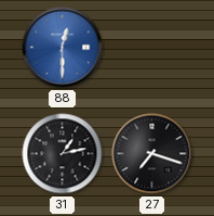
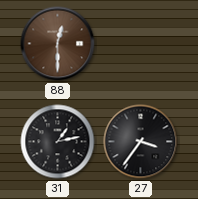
88 dial: blue -> brown
27: 7:18 -> 3:36
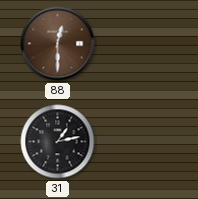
27: 3:36 -> none
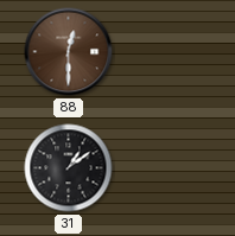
31: 1:13 -> 1:09
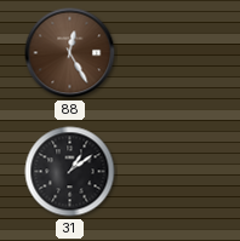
88: 12:30 -> 12:25
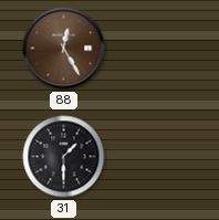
31: 1:09 -> 1:30
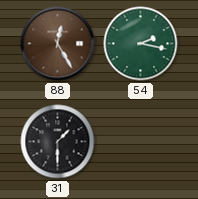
54: none -> 2:17
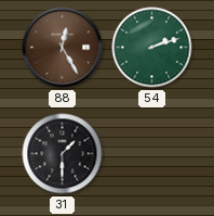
54: 2:17 -> 2:12
